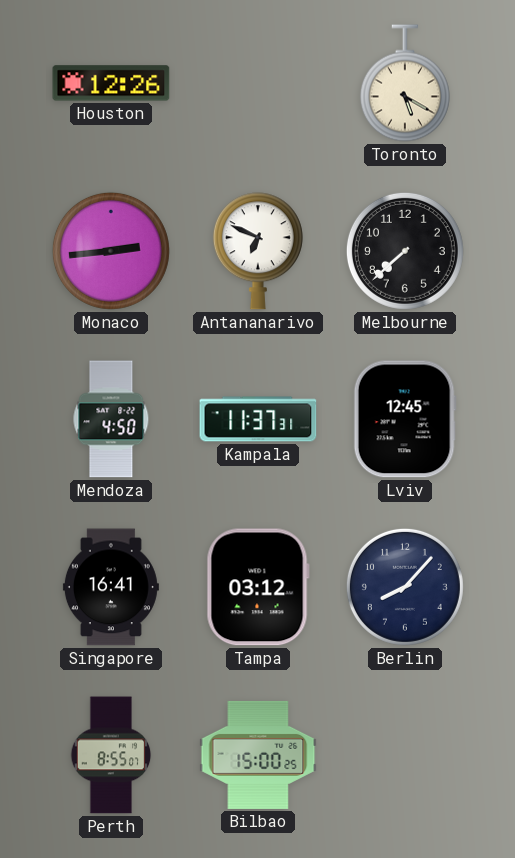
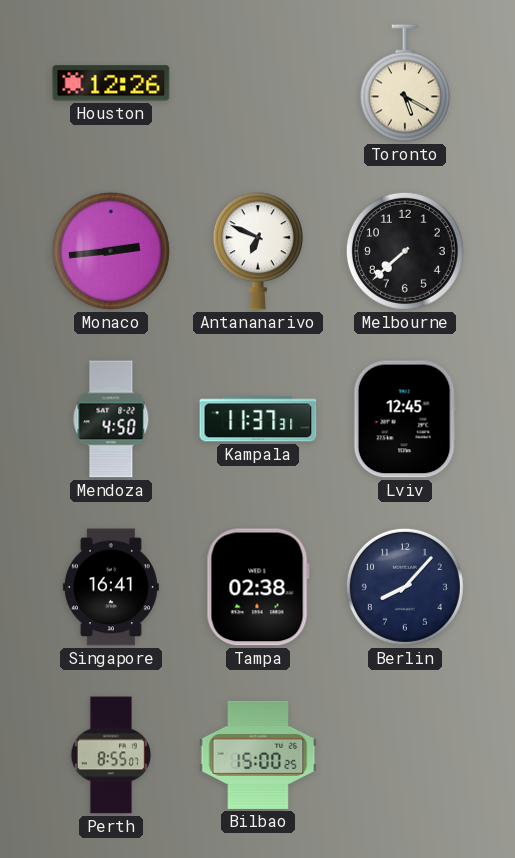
Tampa: 03:12 -> 02:38
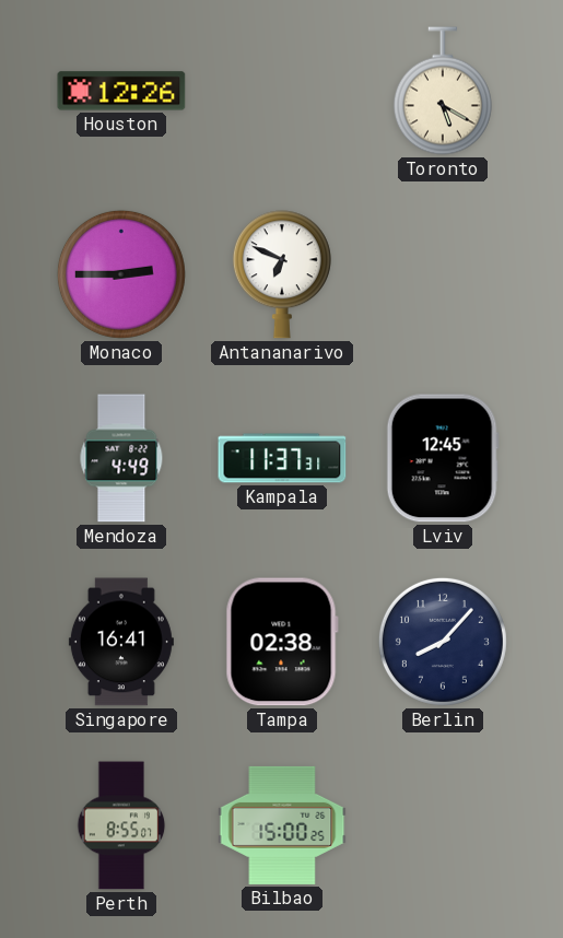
Monaco: 2:44 -> 2:45
Melbourne: 7:38 -> none
Mendoza: 4:50 -> 4:49
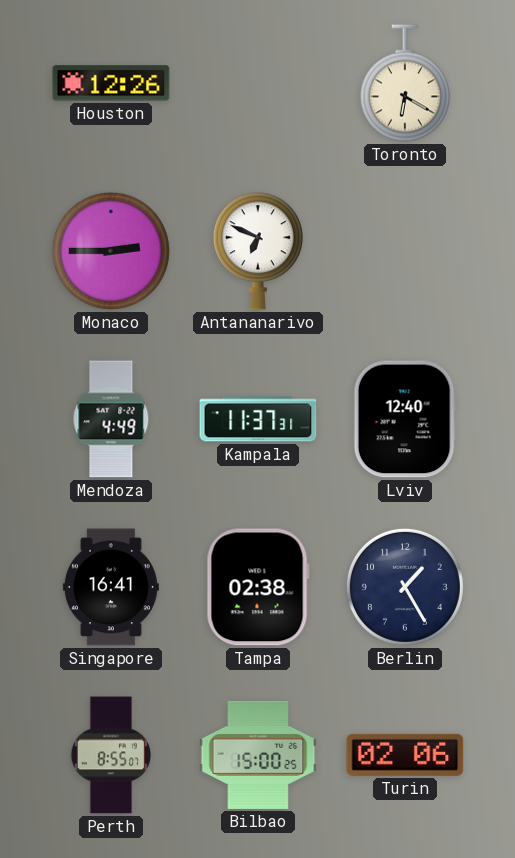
Toronto: 5:20 -> 6:20
Lviv: 12:45 -> 12:40
Berlin: 8:07 -> 1:25
Turin: none -> 02:06
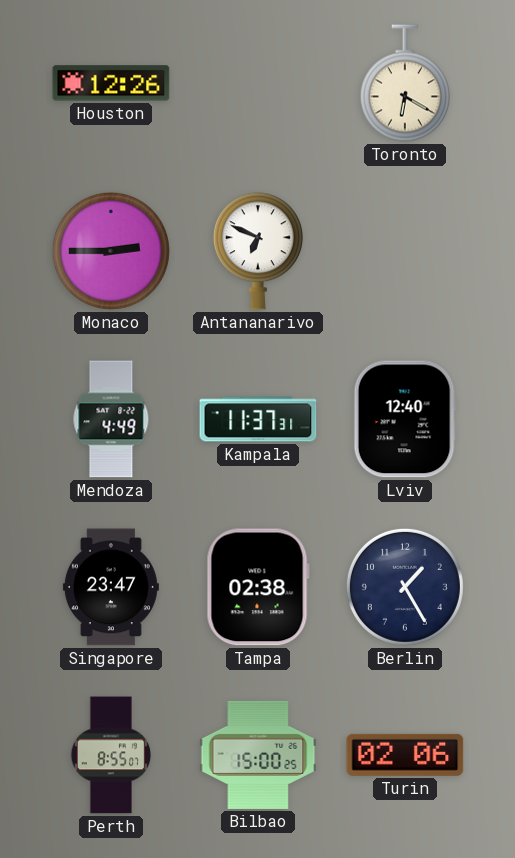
Singapore: 16:41 -> 23:47
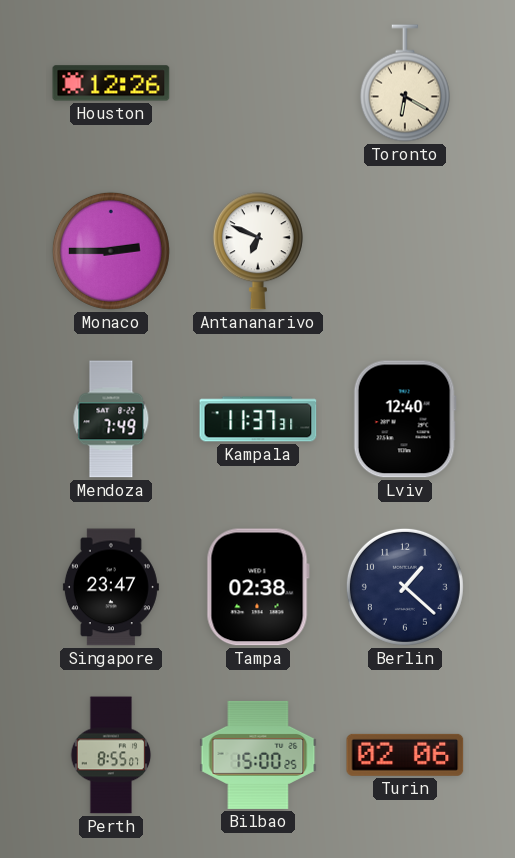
Mendoza: 4:49 -> 7:49
Berlin: 1:25 -> 1:22
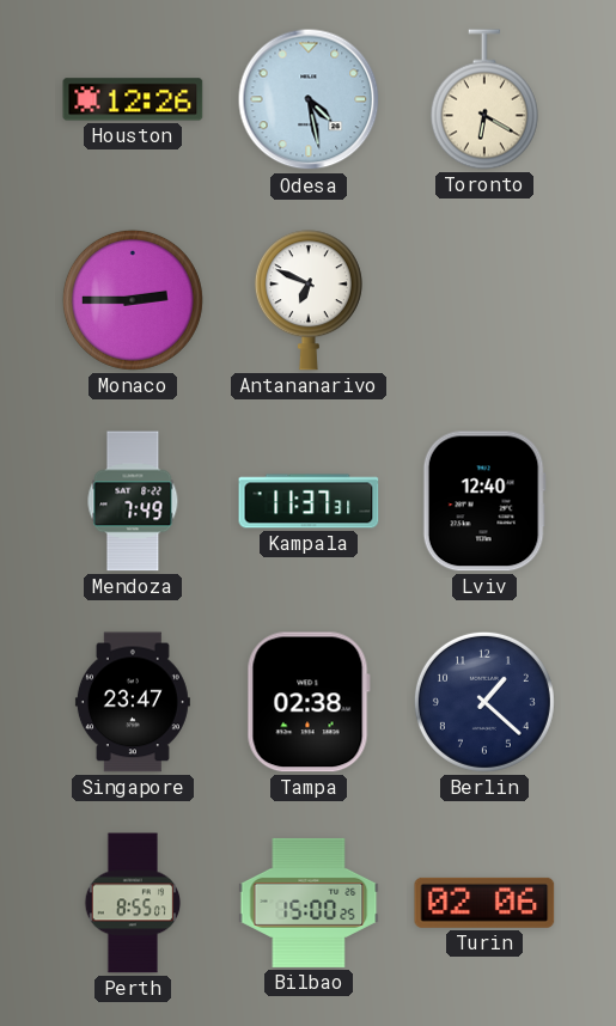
Odesa: none -> 4:28
